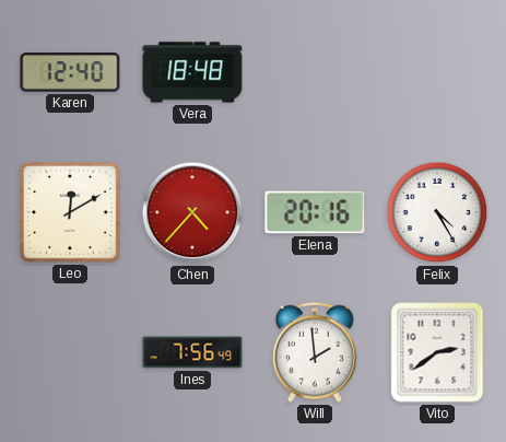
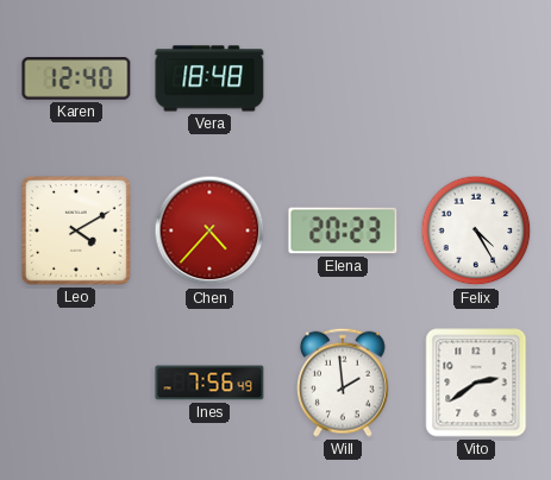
Leo: 12:10 -> 4:10
Elena: 20:16 -> 20:23
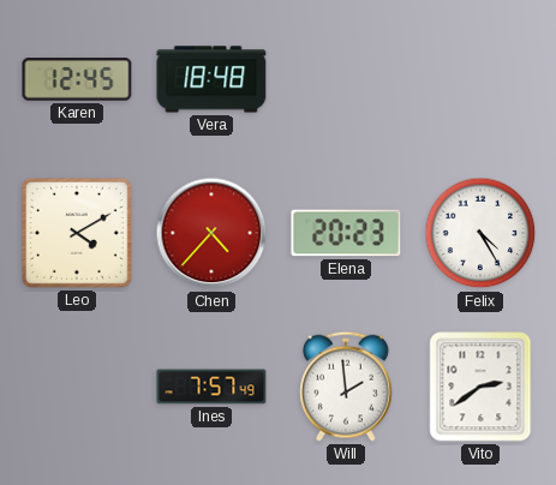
Karen: 12:40 -> 12:45
Ines: 7:56 -> 7:57
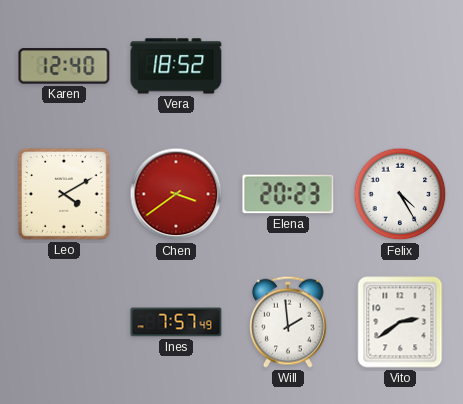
Karen: 12:45 -> 12:40
Vera: 18:48 -> 18:52
Chen: 4:37 -> 3:39
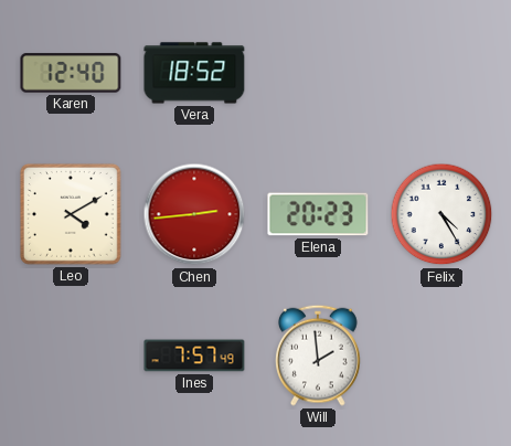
Chen: 3:39 -> 2:44
Vito: 2:39 -> none
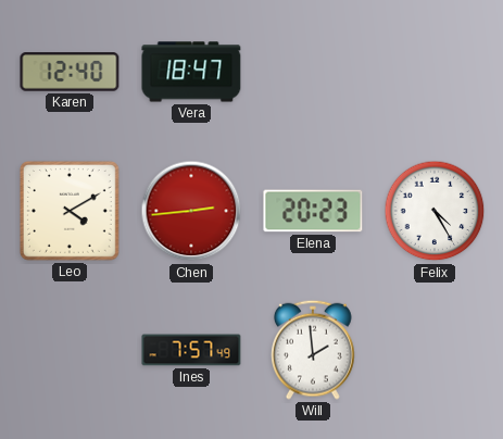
Vera: 18:52 -> 18:47
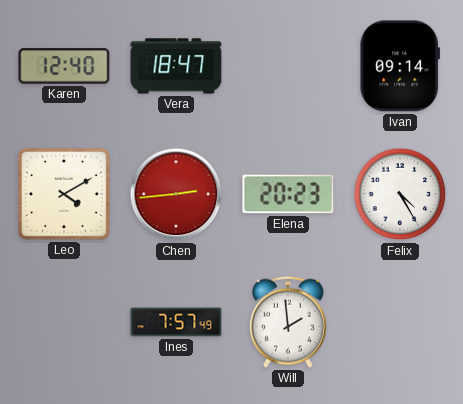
Ivan: none -> 09:14
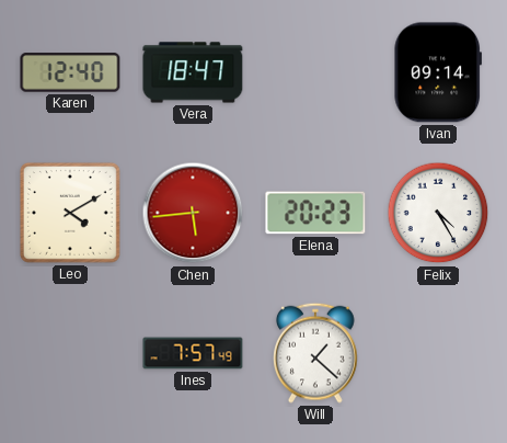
Chen: 2:44 -> 5:44
Will: 1:59 -> 1:22
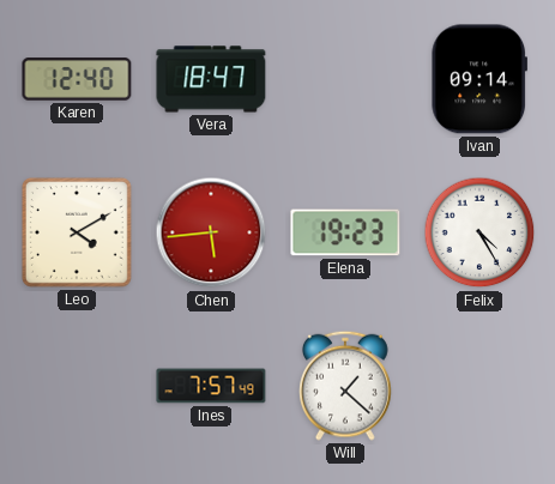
Elena: 20:23 -> 19:23
